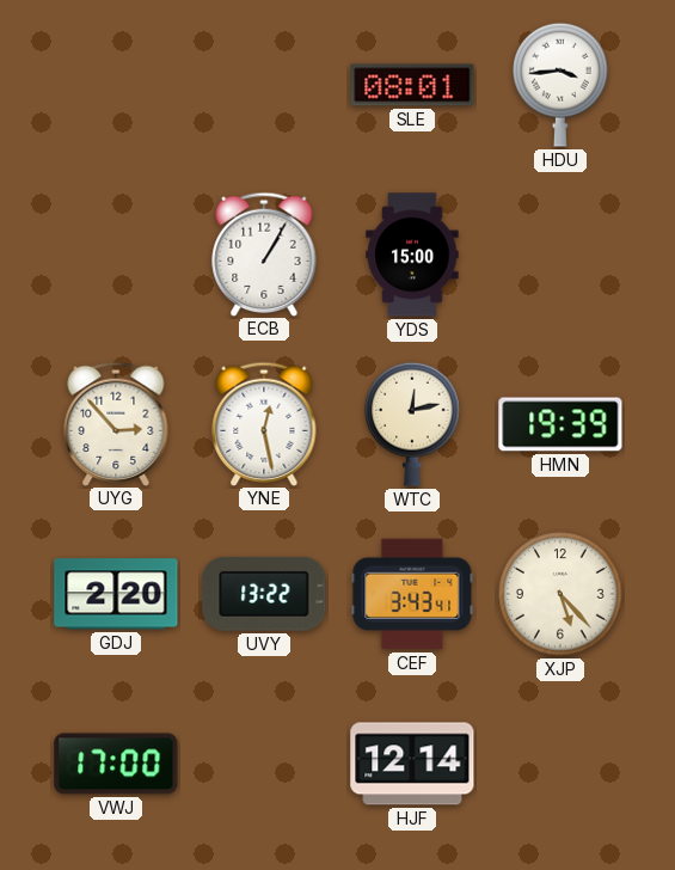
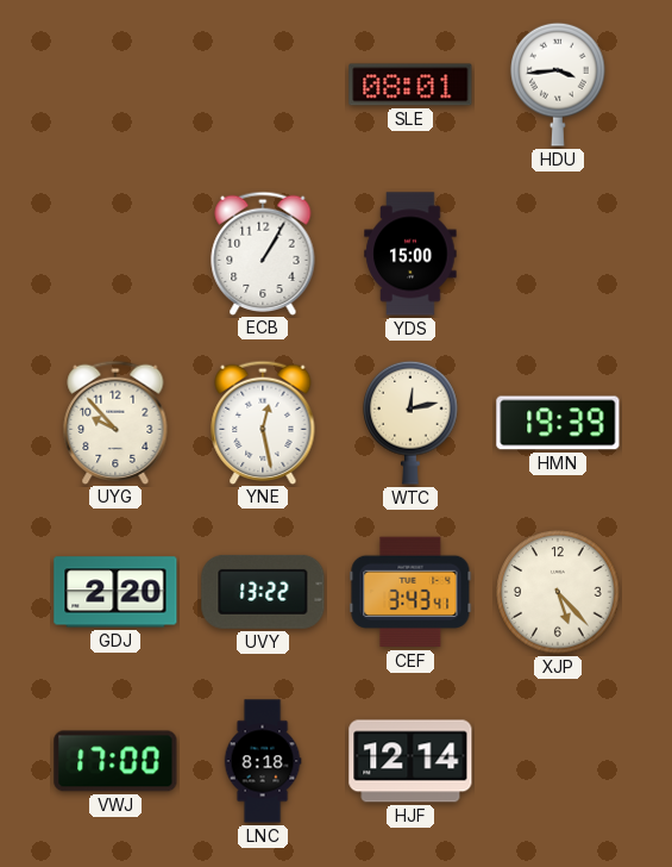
UYG: 2:53 -> 9:53
LNC: none -> 8:18
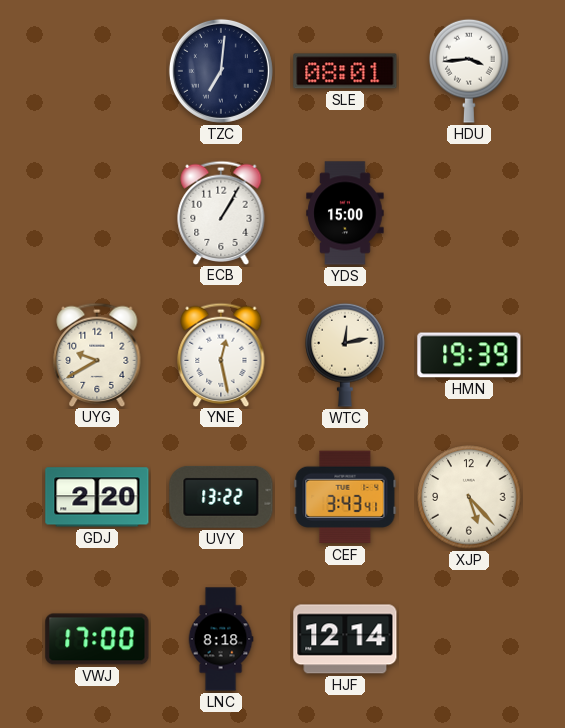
TZC: none -> 7:01
UYG: 9:53 -> 9:40
